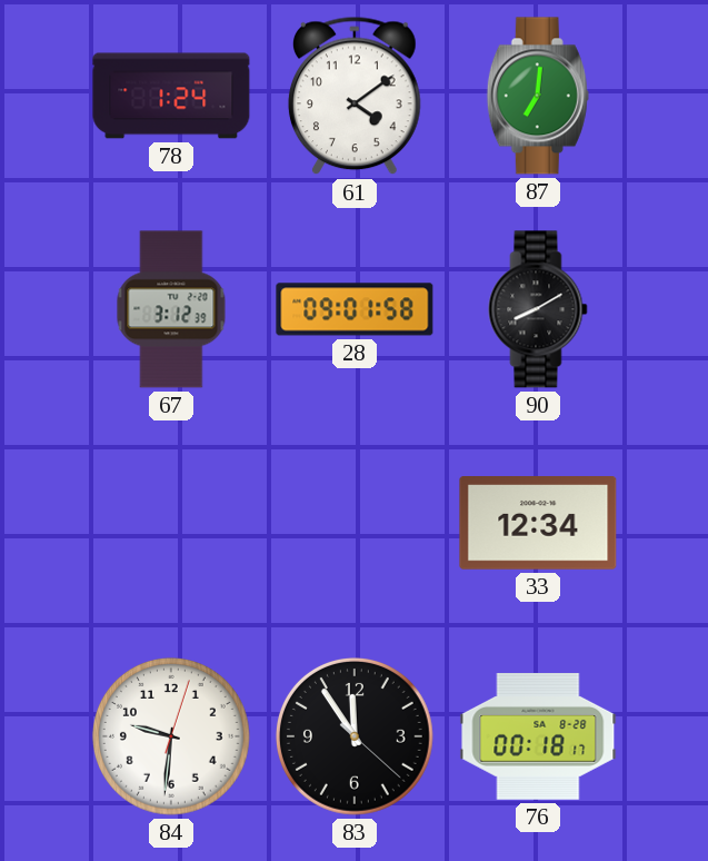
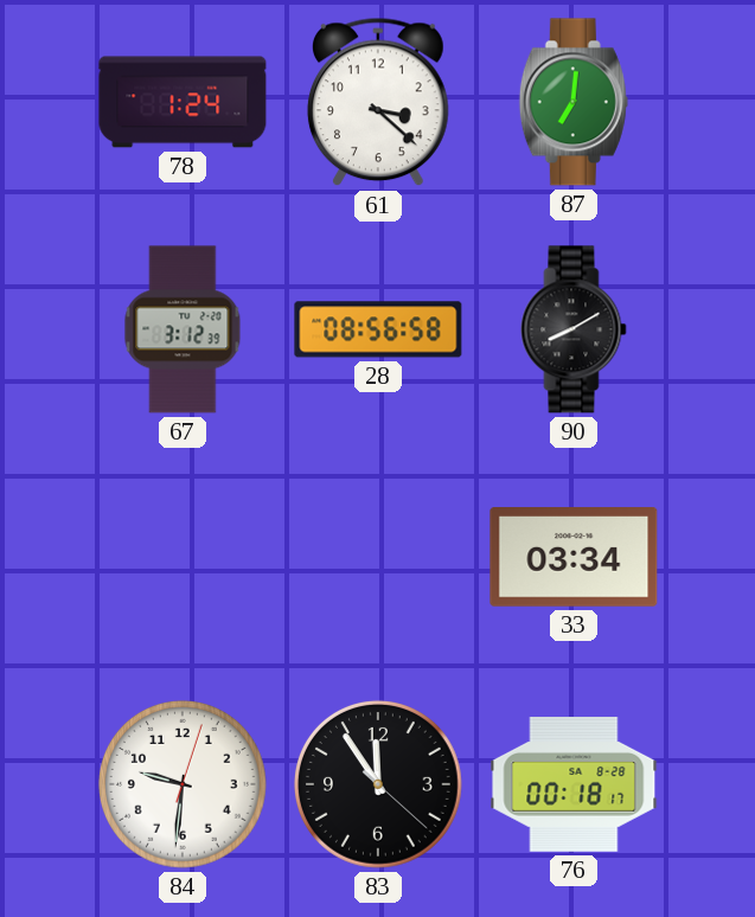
61: 4:09 -> 3:22
28: 09:01 -> 08:56
33: 12:34 -> 03:34
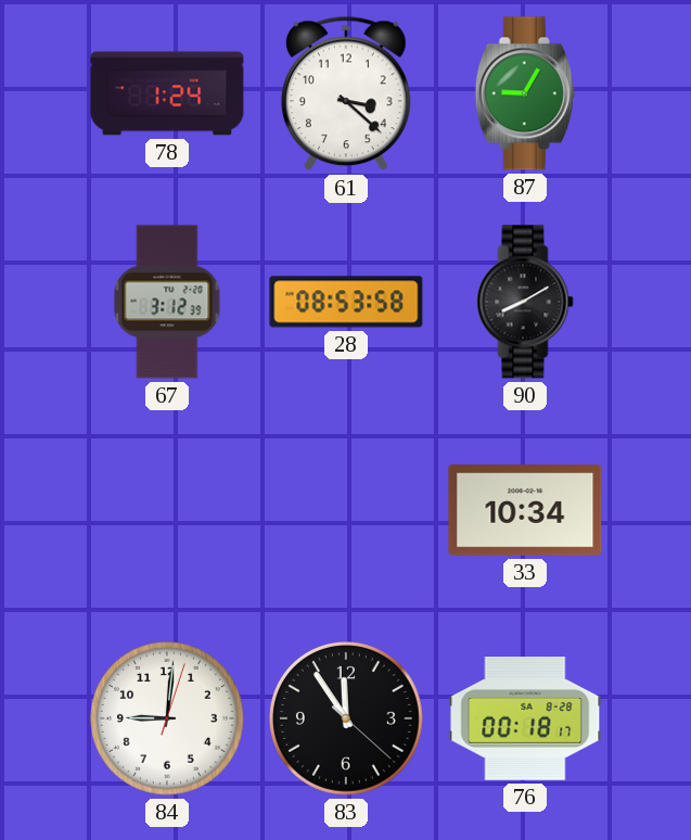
87: 7:01 -> 9:05
28: 08:56 -> 08:53
33: 03:34 -> 10:34
84: 9:31 -> 9:01
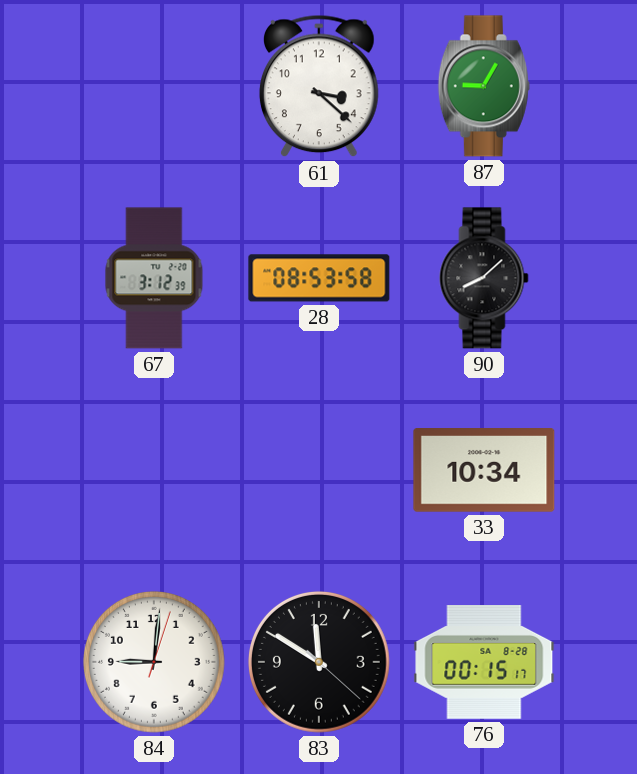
78: 1:24 -> none
90: 8:10 -> 8:08
83: 11:54 -> 11:50
76: 00:18 -> 00:15
